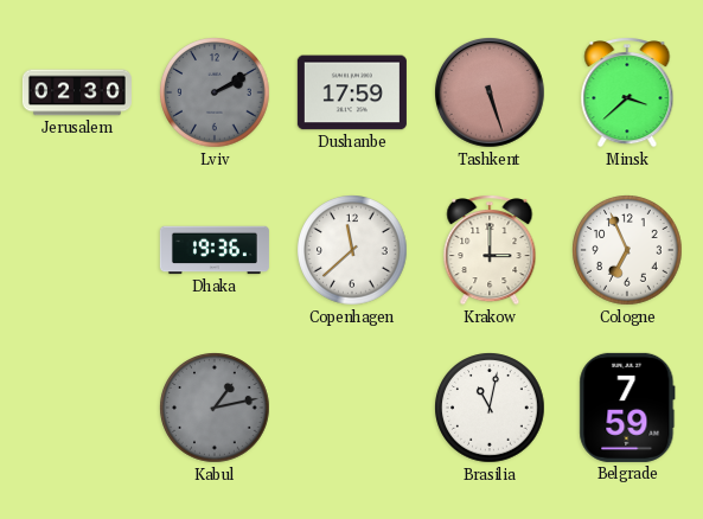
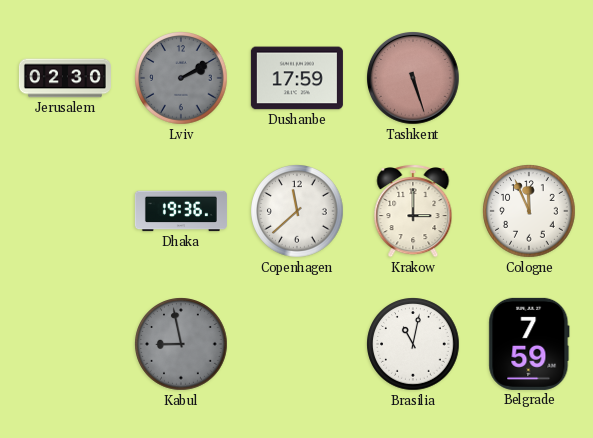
Minsk: 3:38 -> none
Cologne: 6:56 -> 11:56
Kabul: 1:13 -> 8:58
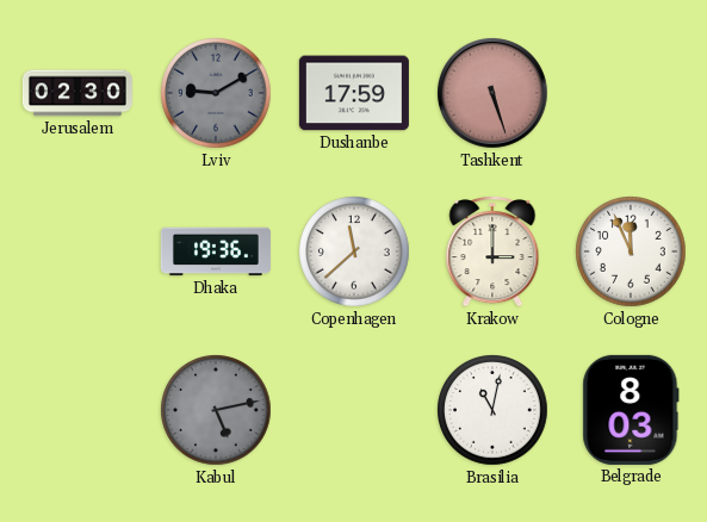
Lviv: 2:10 -> 9:10
Kabul: 8:58 -> 5:13
Belgrade: 7:59 -> 8:03
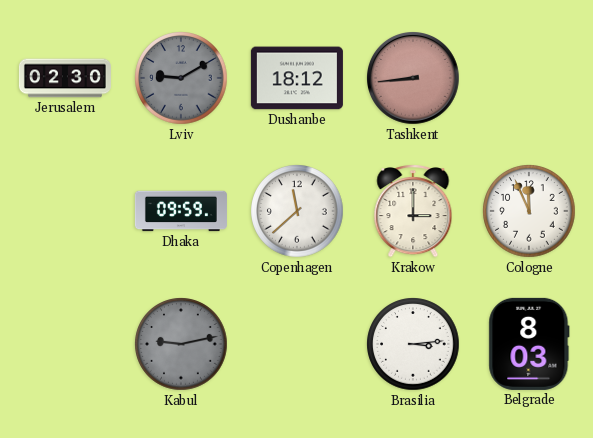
Dushanbe: 17:59 -> 18:12
Tashkent: 5:27 -> 8:44
Dhaka: 19:36 -> 09:59
Kabul: 5:13 -> 9:13
Brasilia: 11:02 -> 3:14
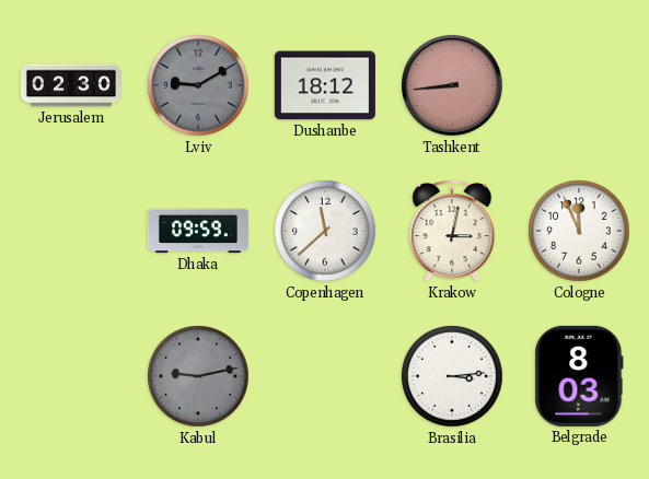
Krakow: 3:00 -> 3:02
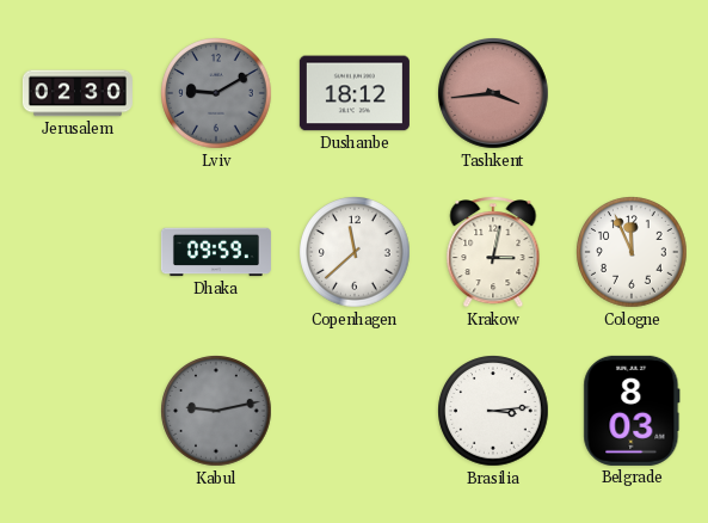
Tashkent: 8:44 -> 3:44
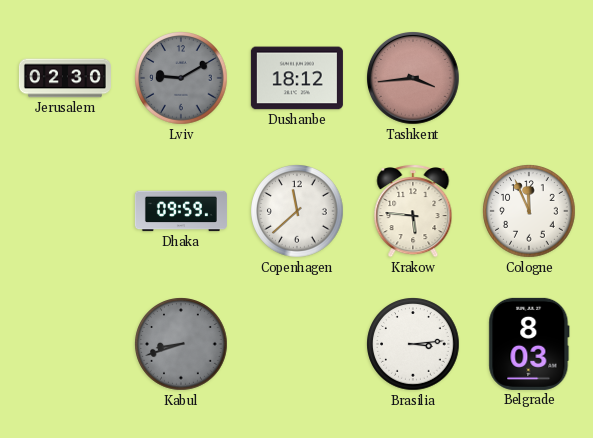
Krakow: 3:02 -> 5:46
Kabul: 9:13 -> 8:42
